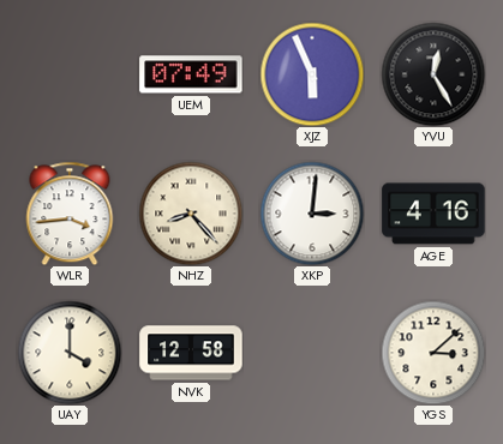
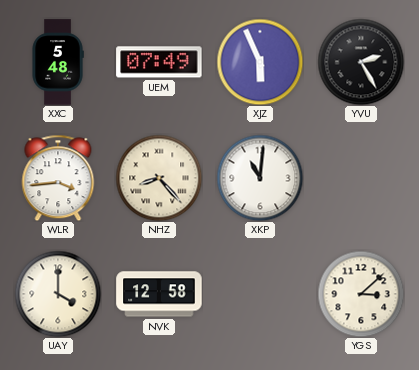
XXC: none -> 5:48
YVU: 12:25 -> 2:25
XKP: 3:01 -> 11:01
AGE: 4:16 -> none
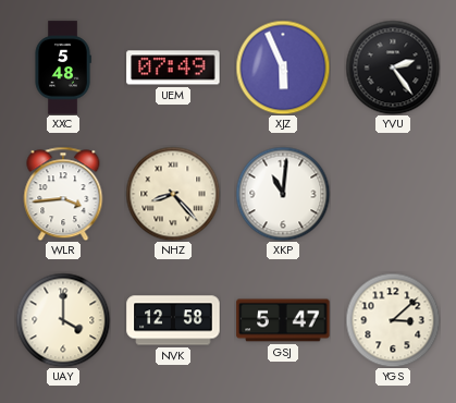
YVU: 2:25 -> 2:24
GSJ: none -> 5:47
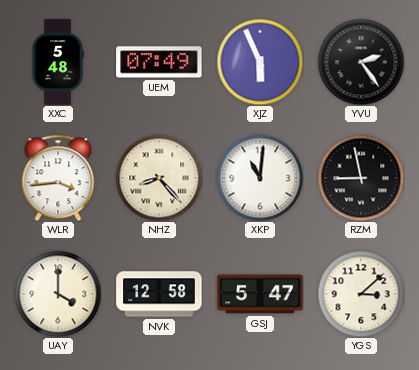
RZM: none -> 8:58
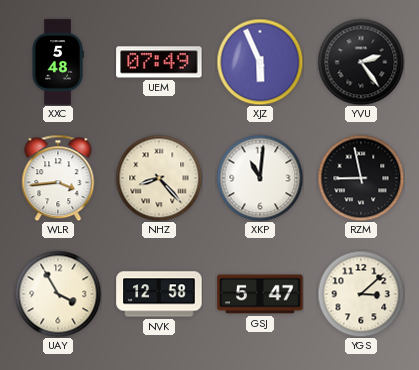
UAY: 4:00 -> 3:55
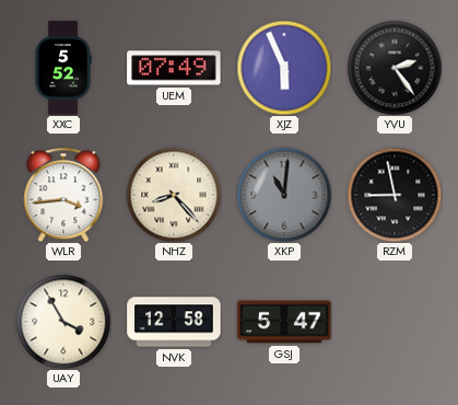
XXC: 5:48 -> 5:52
XKP dial: white -> grey
YGS: 3:08 -> none
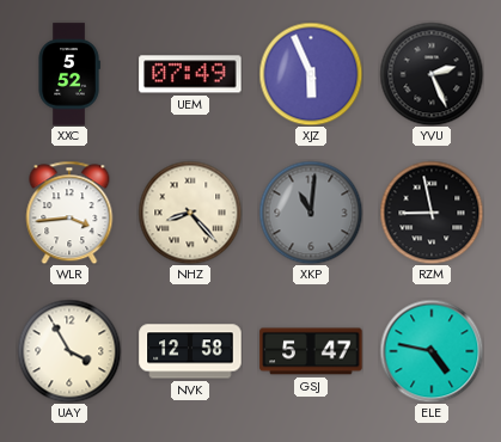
YVU: 2:24 -> 2:26
ELE: none -> 4:47
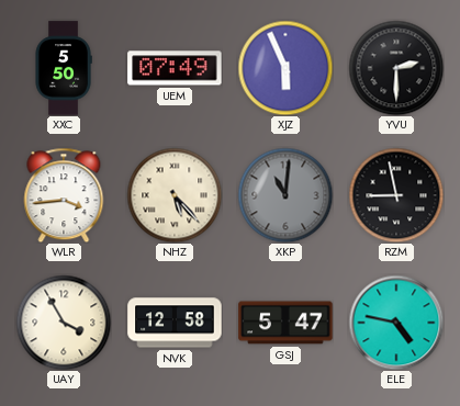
XXC: 5:52 -> 5:50
YVU: 2:26 -> 2:30
NHZ: 8:23 -> 5:23
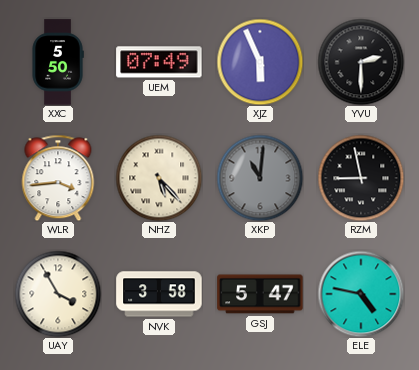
NVK: 12:58 -> 3:58
